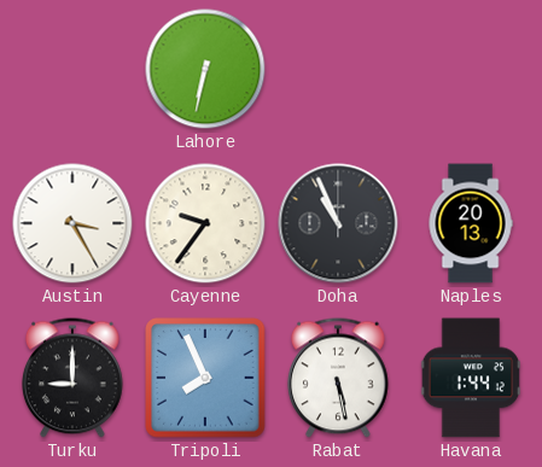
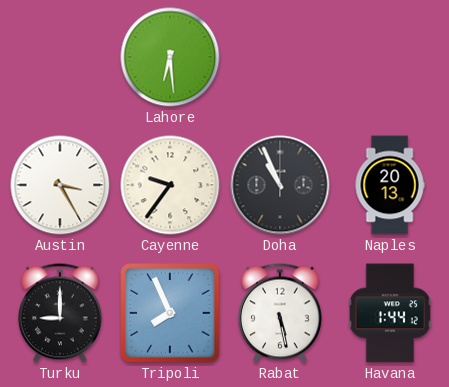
Lahore: 6:32 -> 6:29
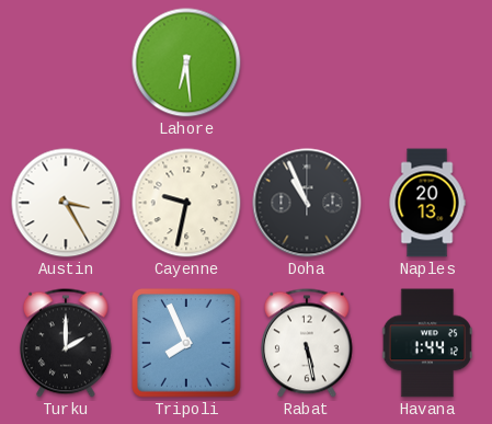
Cayenne: 9:36 -> 9:32
Turku: 9:00 -> 2:00
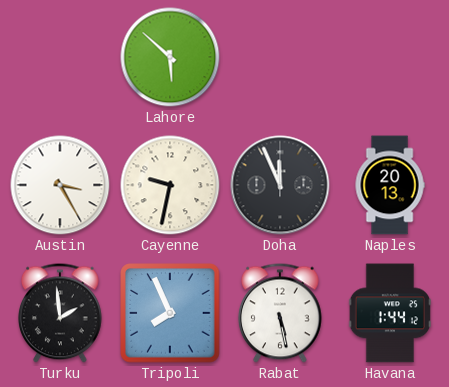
Lahore: 6:29 -> 5:52
Doha: 10:56 -> 11:56
Turku: 2:00 -> 1:59
